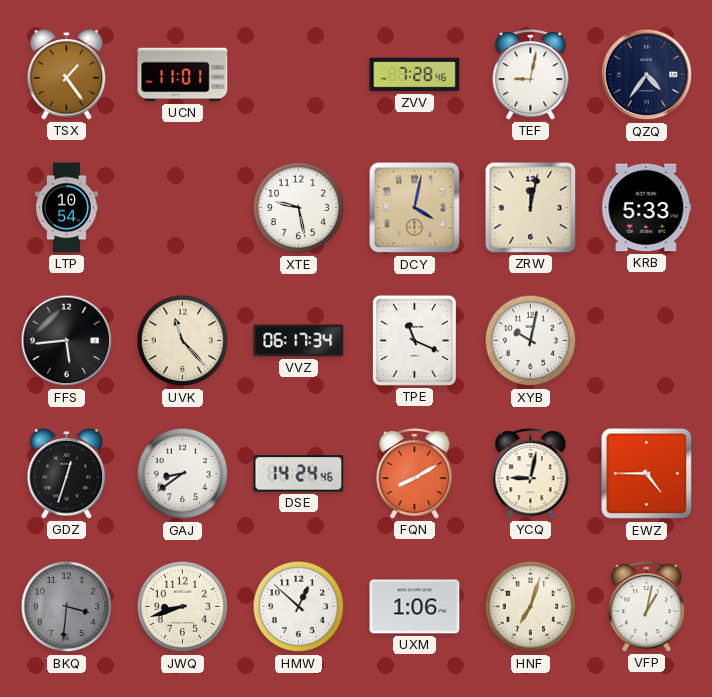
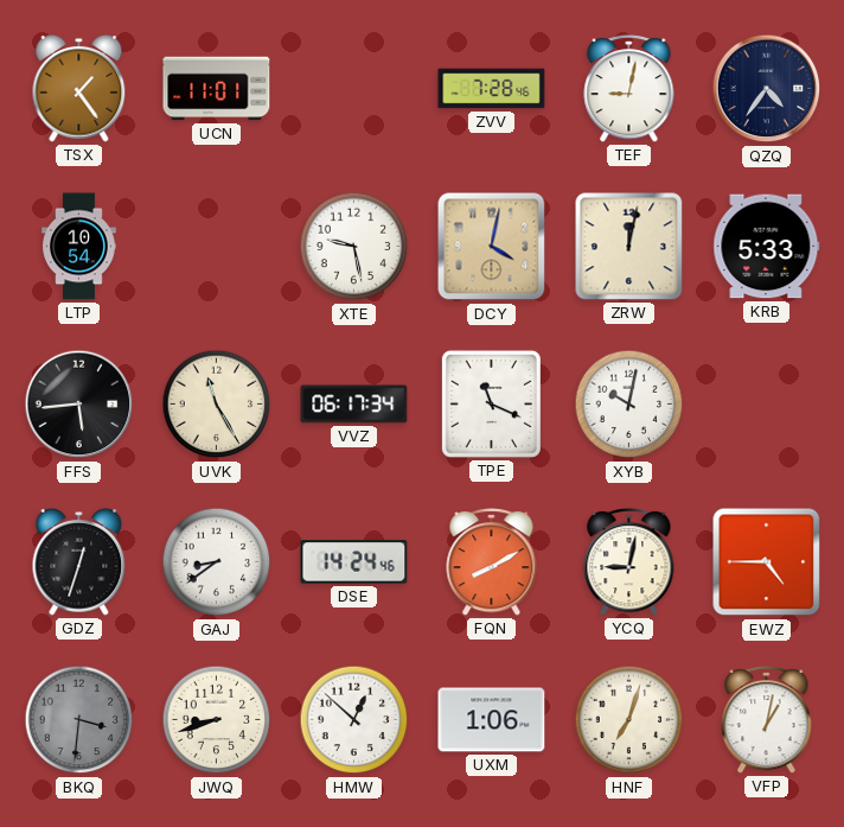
UVK: 11:23 -> 11:25
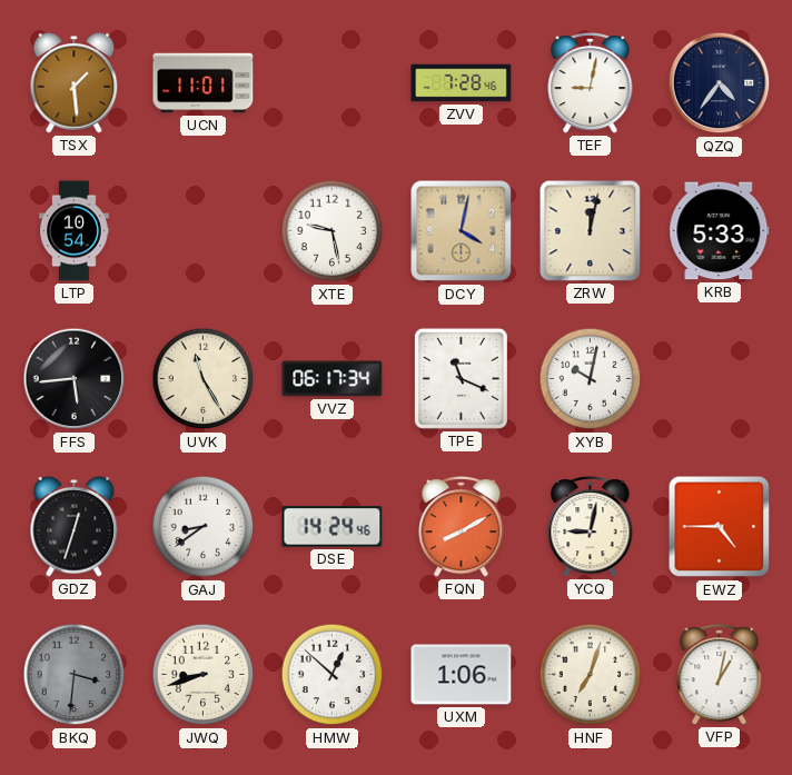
TSX: 1:24 -> 1:29
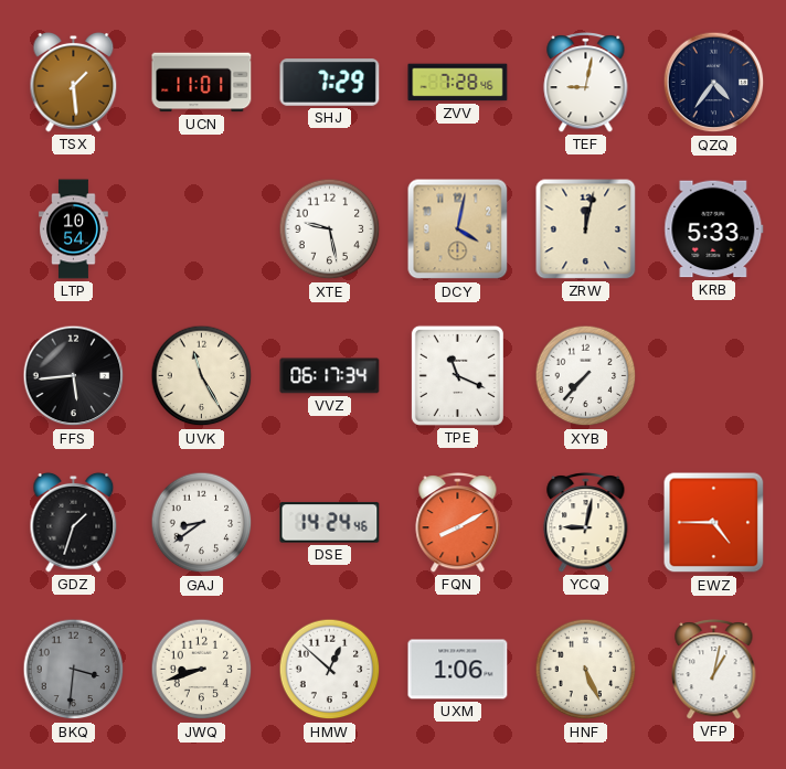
SHJ: none -> 7:29
XYB: 10:02 -> 7:37
GDZ: 12:33 -> 1:33
HNF: 7:03 -> 5:26
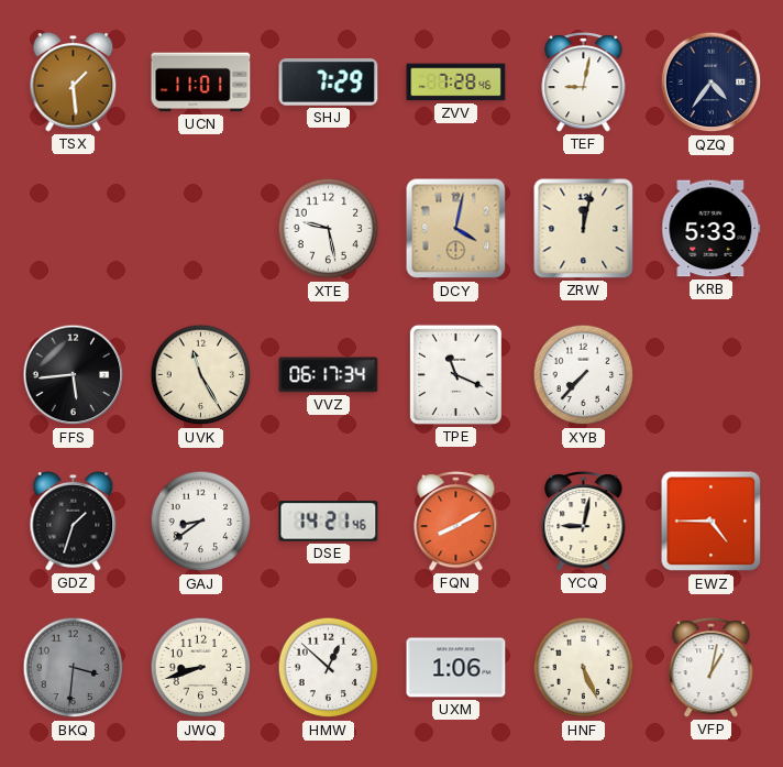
LTP: 10:54 -> none
DSE: 14:24 -> 14:21
